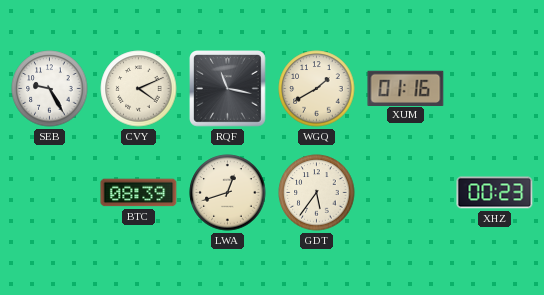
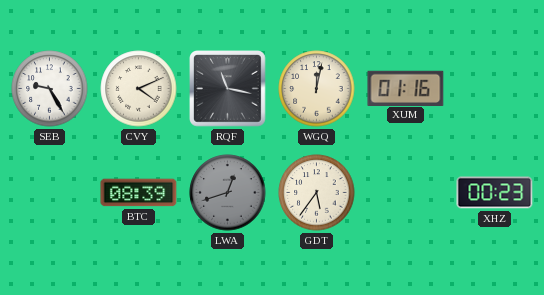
WGQ: 1:40 -> 12:02
LWA dial: cream -> grey
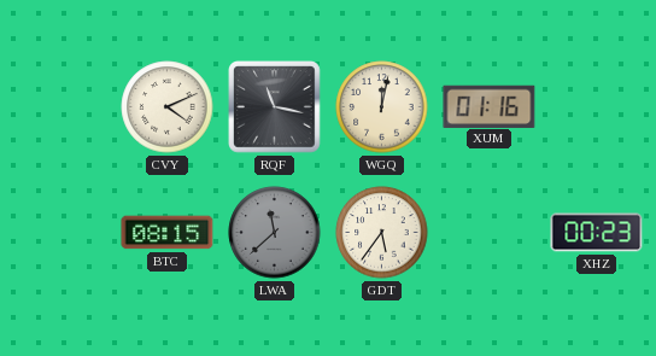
SEB: 9:25 -> none
BTC: 08:39 -> 08:15
LWA: 12:42 -> 11:38
